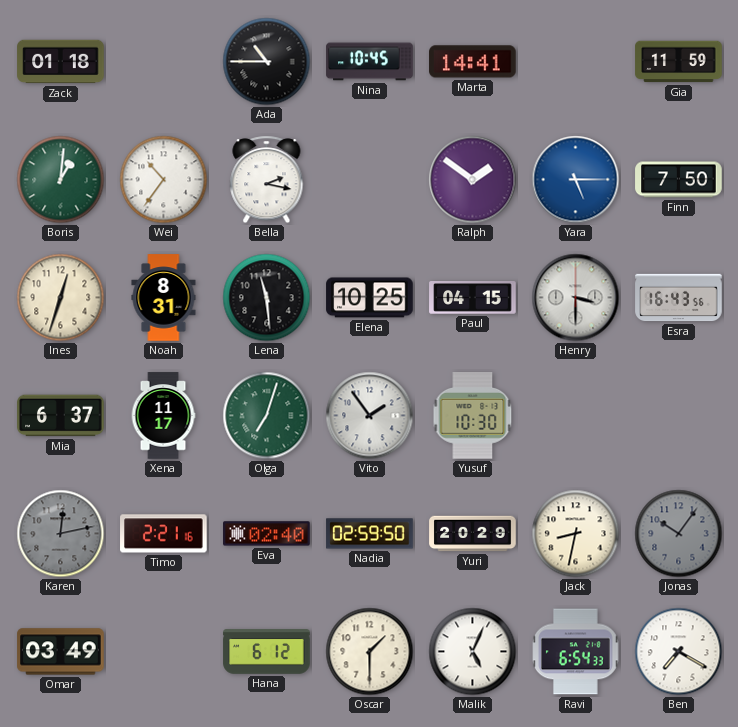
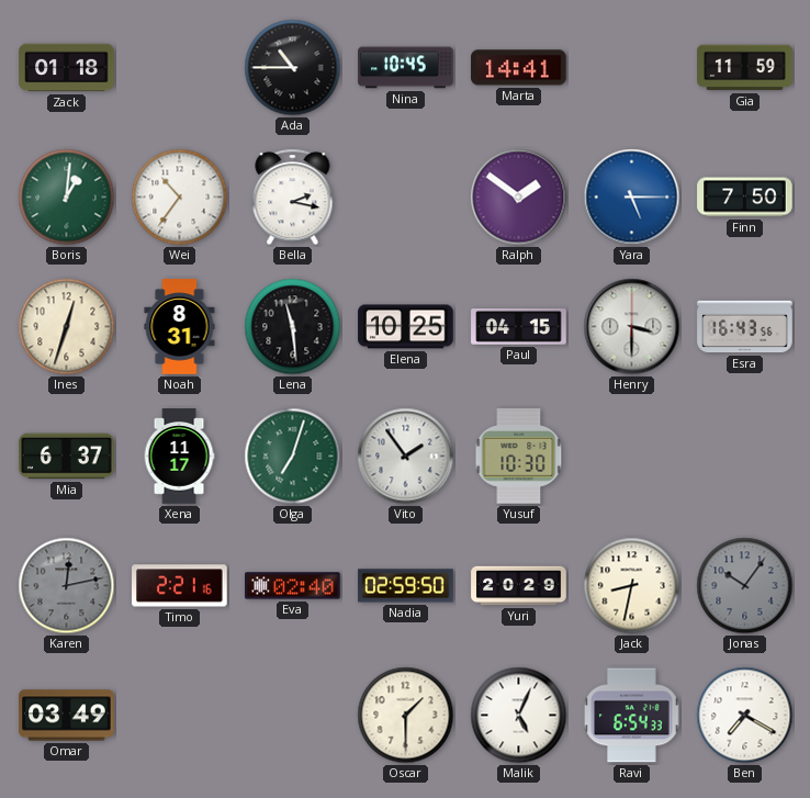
Hana: 6:12 -> none
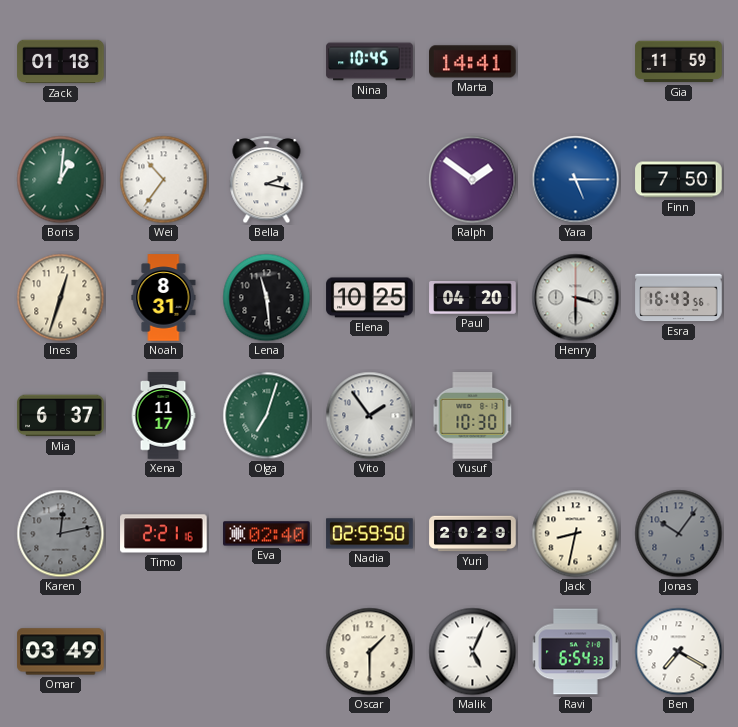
Ada: 10:45 -> none
Paul: 04:15 -> 04:20
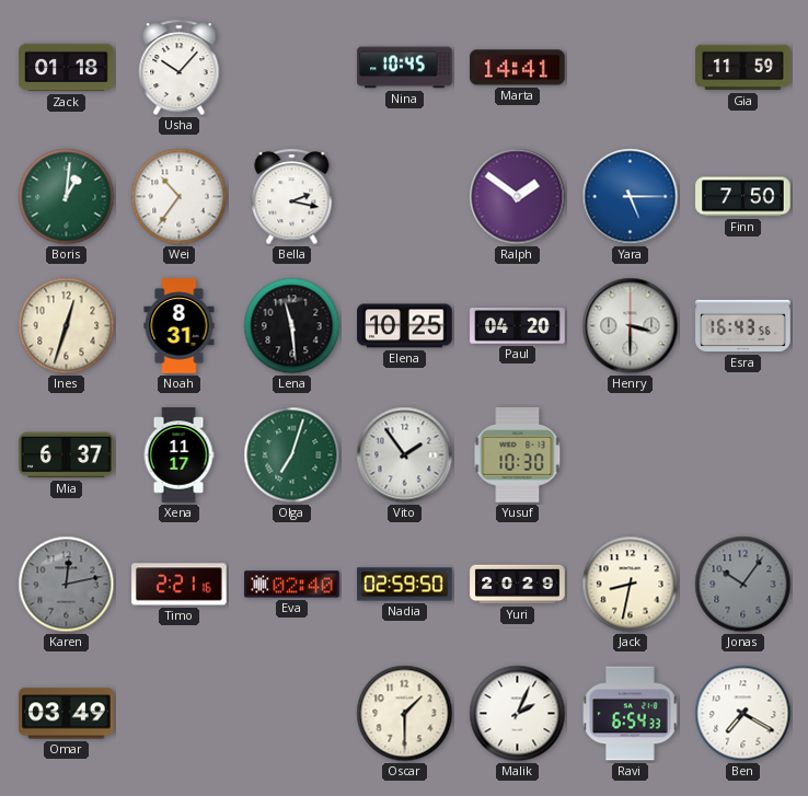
Usha: none -> 10:07
Malik: 5:04 -> 2:04
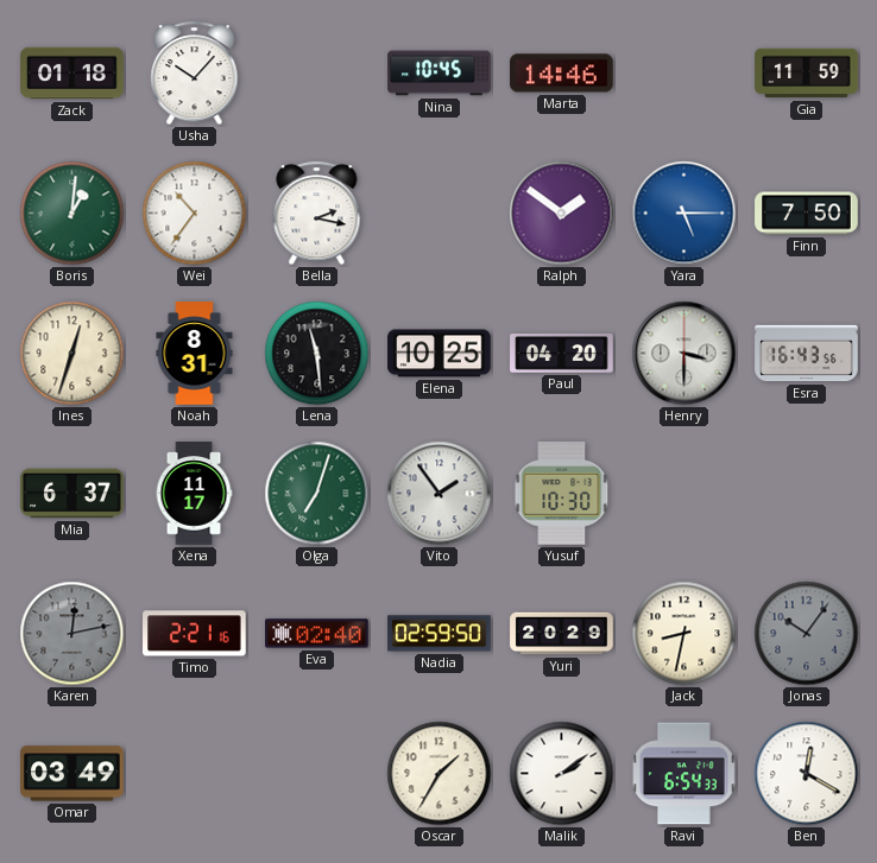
Marta: 14:41 -> 14:46
Oscar: 1:30 -> 1:35
Malik: 2:04 -> 2:09
Ben: 7:20 -> 12:20
